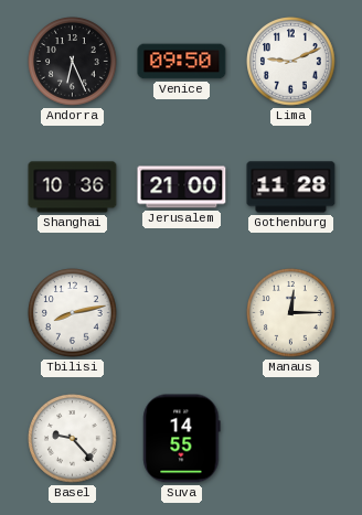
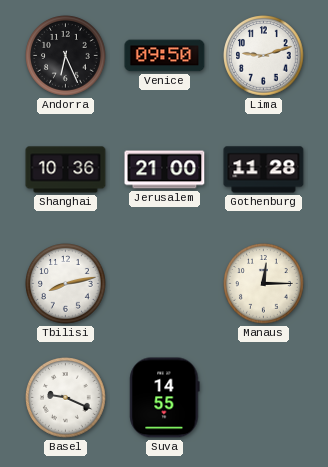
Lima: 9:11 -> 9:12
Basel: 9:23 -> 9:19
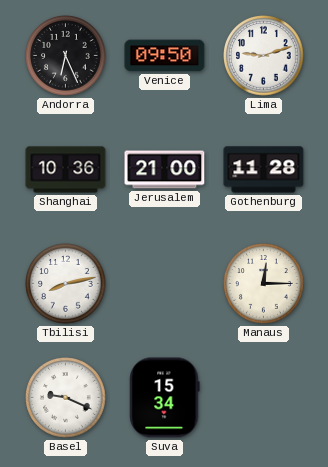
Suva: 14:55 -> 15:34
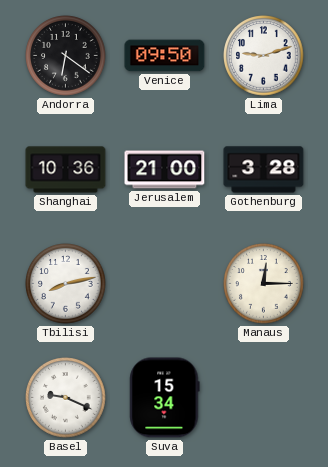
Andorra: 6:26 -> 6:21
Gothenburg: 11:28 -> 3:28
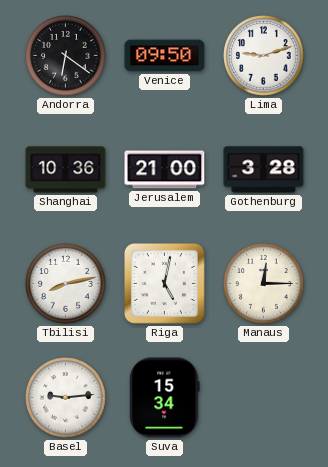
Riga: none -> 5:02
Basel: 9:19 -> 9:14
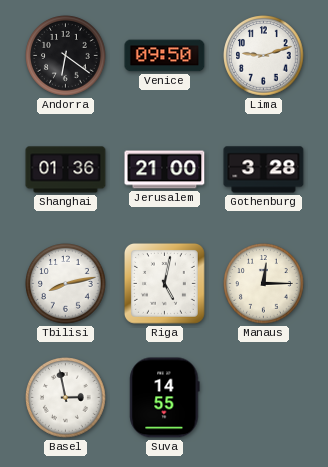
Shanghai: 10:36 -> 01:36
Basel: 9:14 -> 2:58
Suva: 15:34 -> 14:55
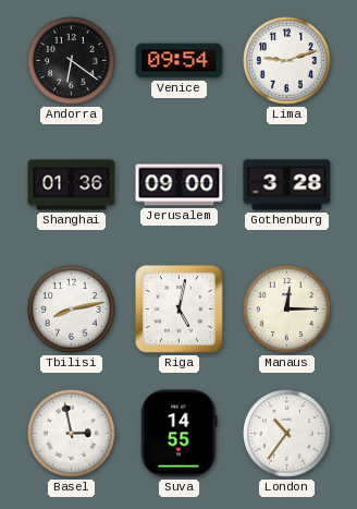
Venice: 09:50 -> 09:54
Jerusalem: 21:00 -> 09:00
London: none -> 10:36
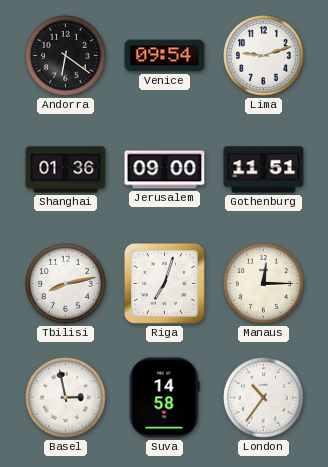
Gothenburg: 3:28 -> 11:51
Riga: 5:02 -> 7:03
Suva: 14:55 -> 14:58
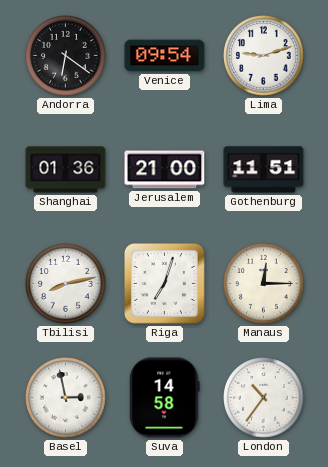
Jerusalem: 09:00 -> 21:00
